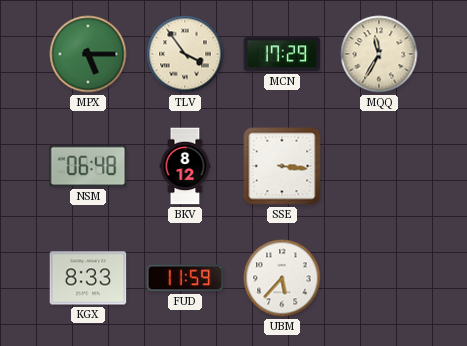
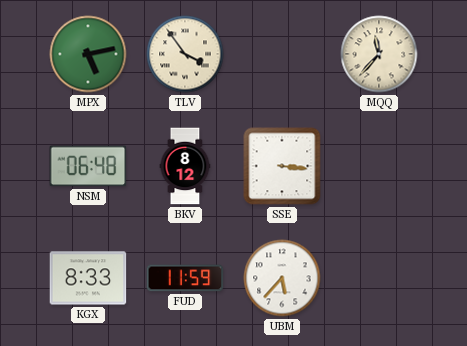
MPX: 5:15 -> 5:13
MCN: 17:29 -> none
MQQ: 11:35 -> 11:37
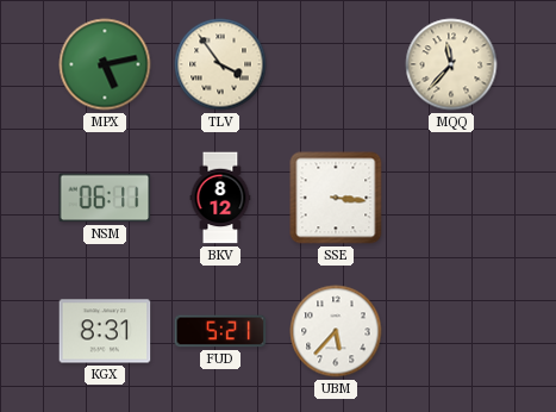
NSM: 06:48 -> 06:11
KGX: 8:33 -> 8:31
FUD: 11:59 -> 5:21
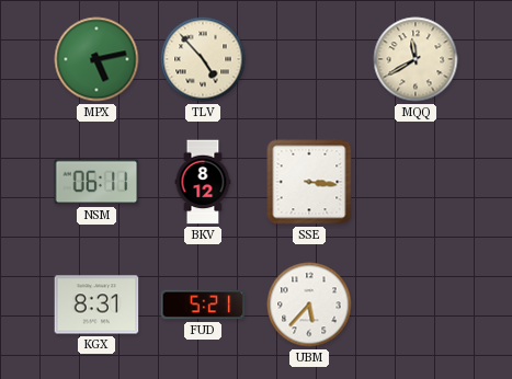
TLV: 3:54 -> 4:53
MQQ: 11:37 -> 11:40
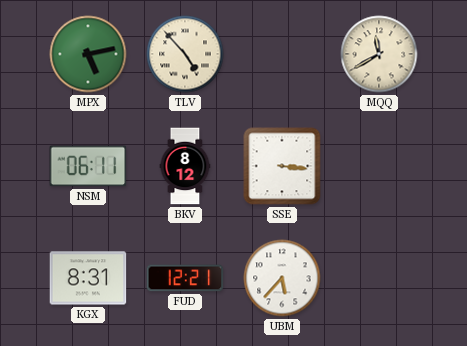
FUD: 5:21 -> 12:21
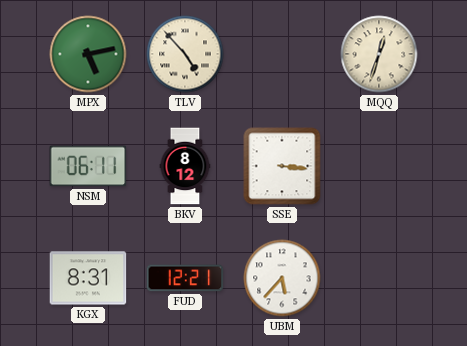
MQQ: 11:40 -> 12:33
